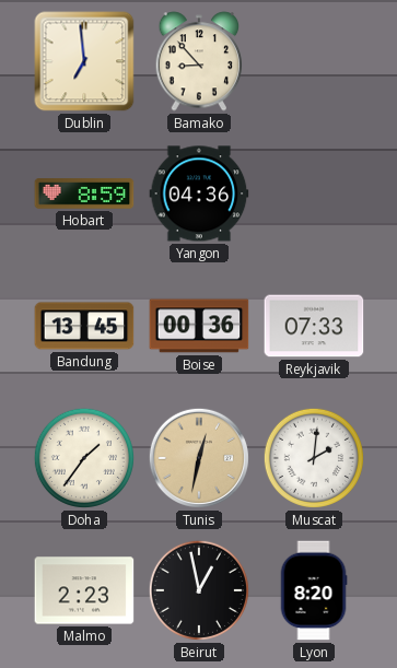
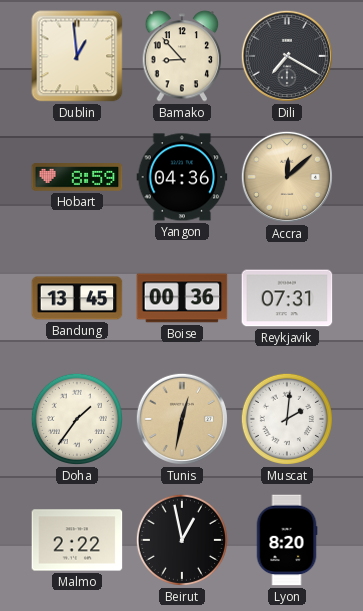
Dublin: 6:59 -> 12:59
Dili: none -> 7:20
Accra: none -> 12:08
Reykjavik: 07:33 -> 07:31
Malmo: 2:23 -> 2:22
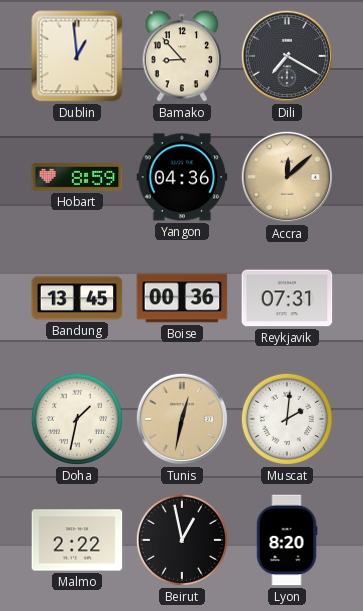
Doha: 1:36 -> 1:32
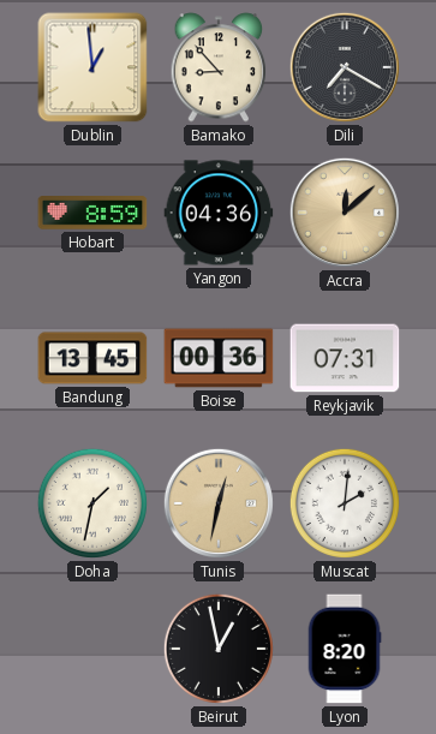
Malmo: 2:22 -> none
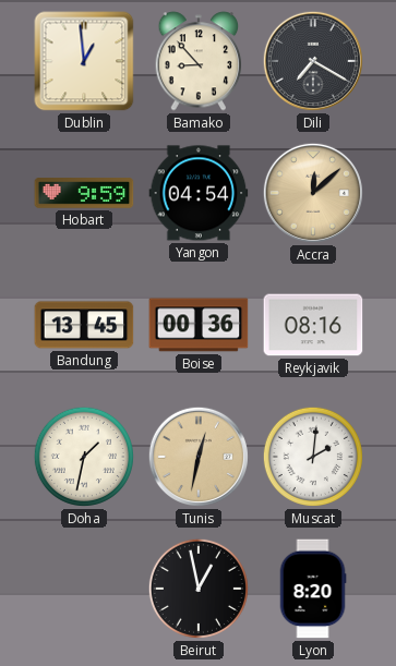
Hobart: 8:59 -> 9:59
Yangon: 04:36 -> 04:54
Reykjavik: 07:31 -> 08:16
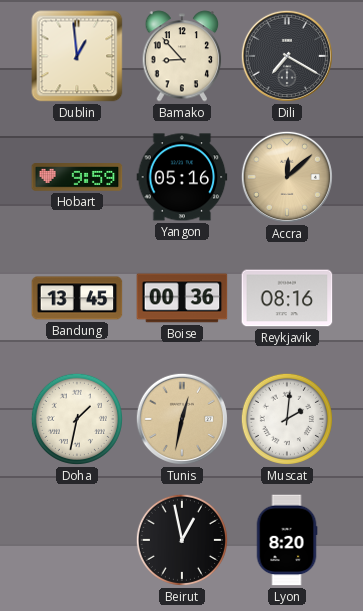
Yangon: 04:54 -> 05:16
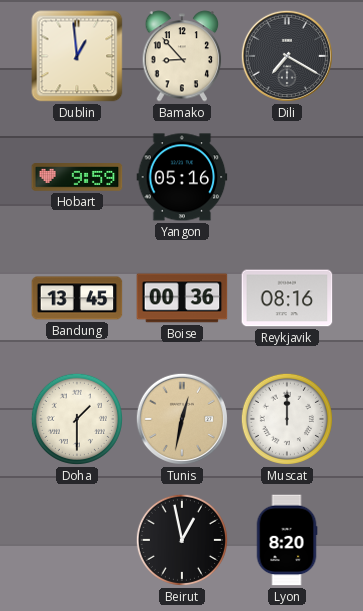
Accra: 12:08 -> none
Doha: 1:32 -> 1:30
Muscat: 2:01 -> 12:00
